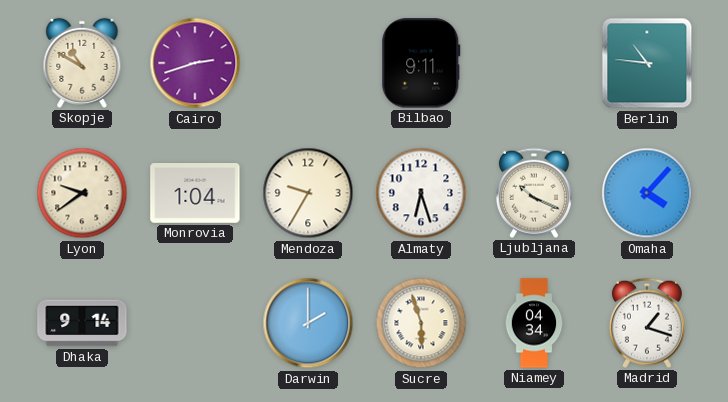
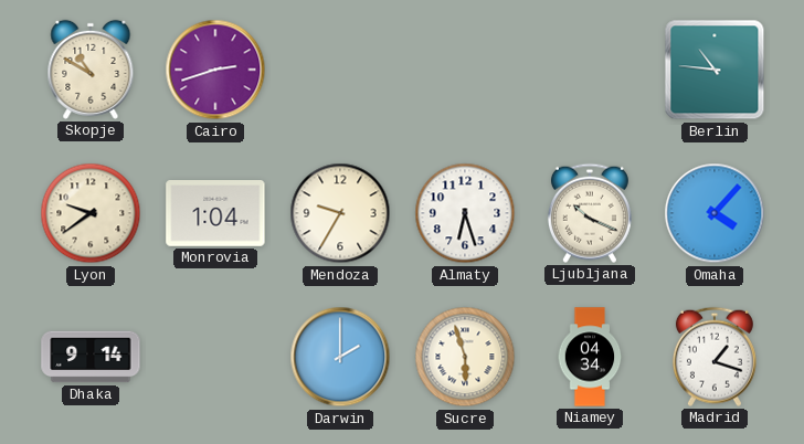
Bilbao: 9:11 -> none
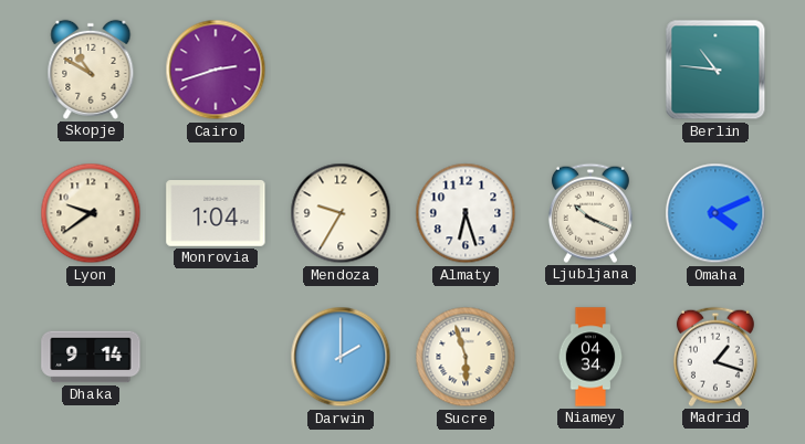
Omaha: 4:07 -> 4:11
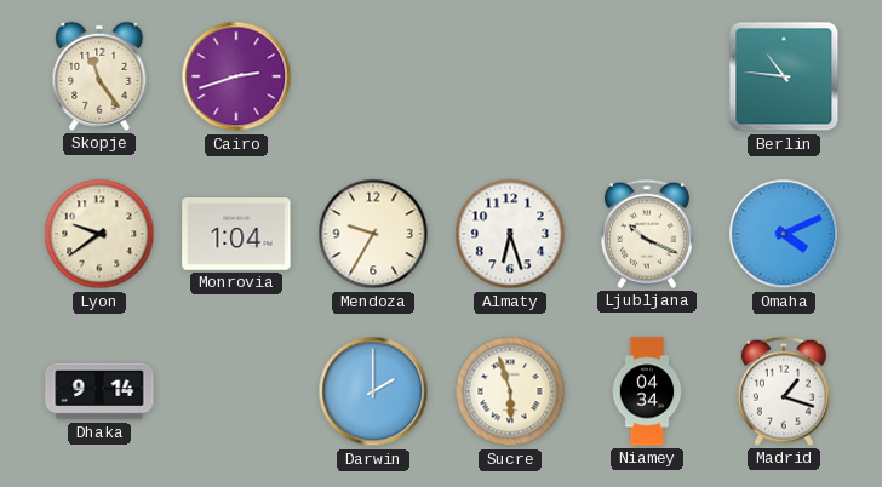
Skopje: 10:50 -> 11:24
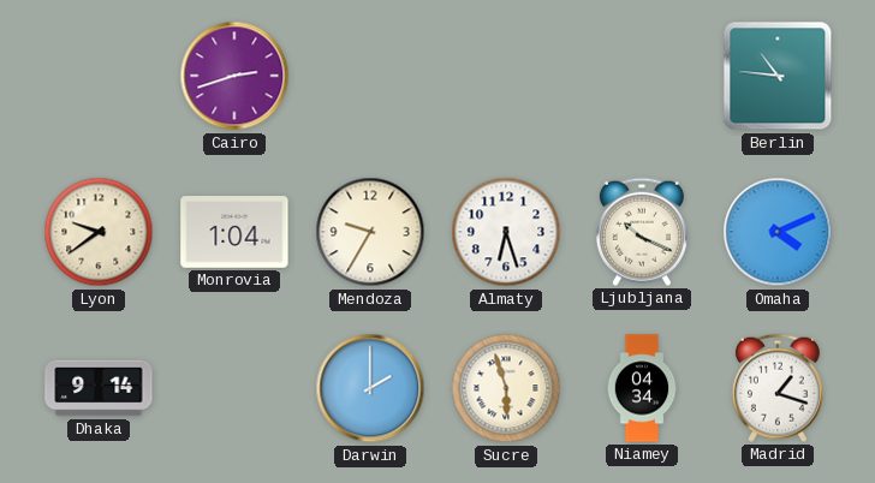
Skopje: 11:24 -> none
